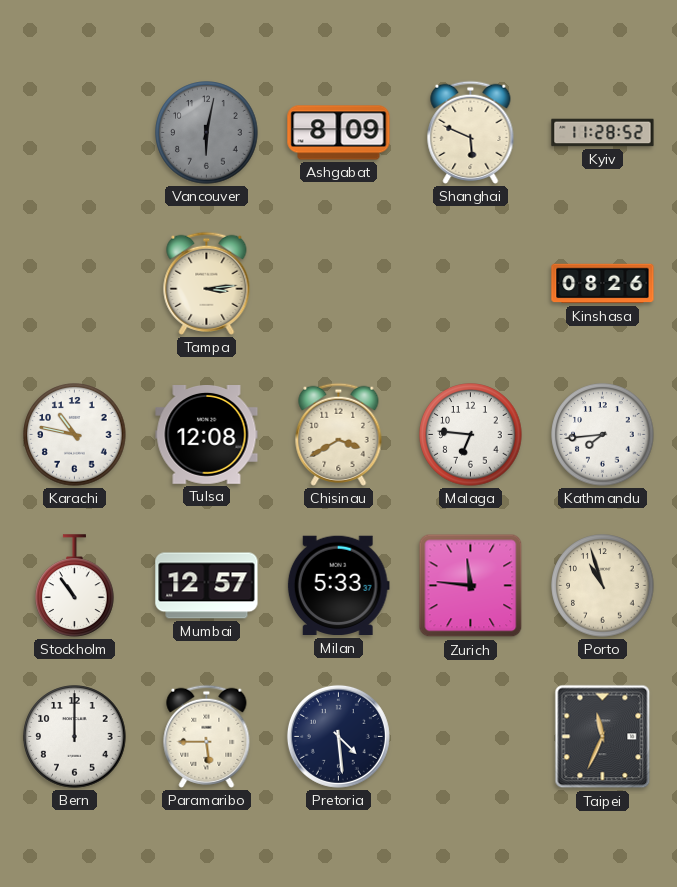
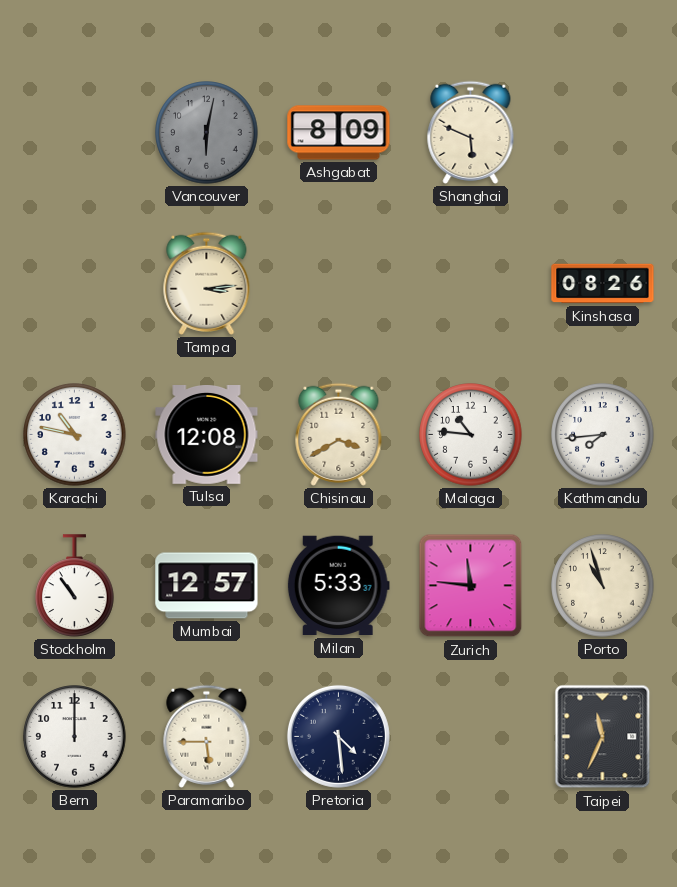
Kyiv: 11:28 -> none
Malaga: 6:46 -> 10:46
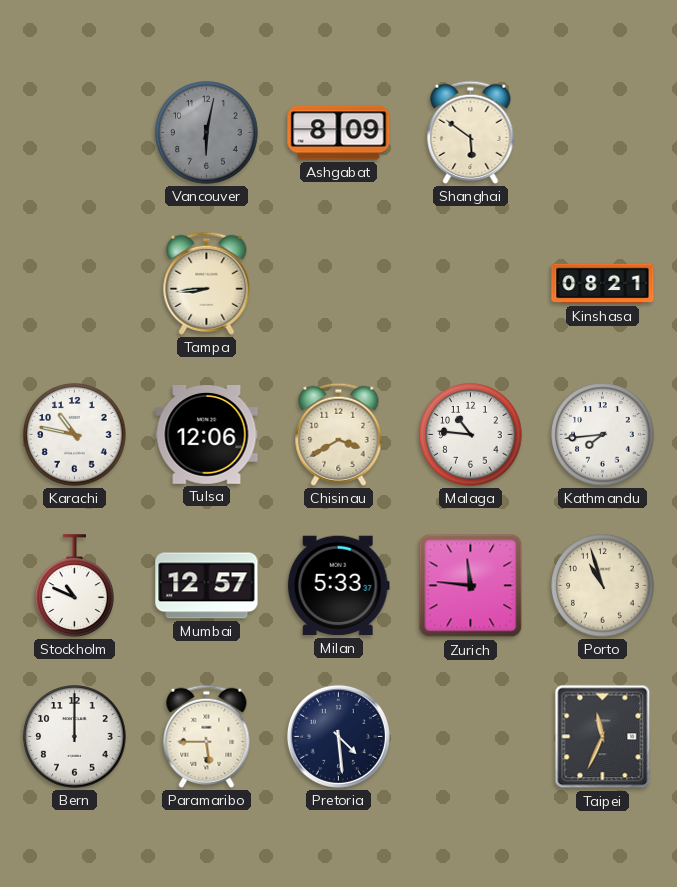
Shanghai: 5:49 -> 5:51
Tampa: 3:14 -> 8:44
Kinshasa: 08:26 -> 08:21
Tulsa: 12:08 -> 12:06
Stockholm: 10:54 -> 10:49
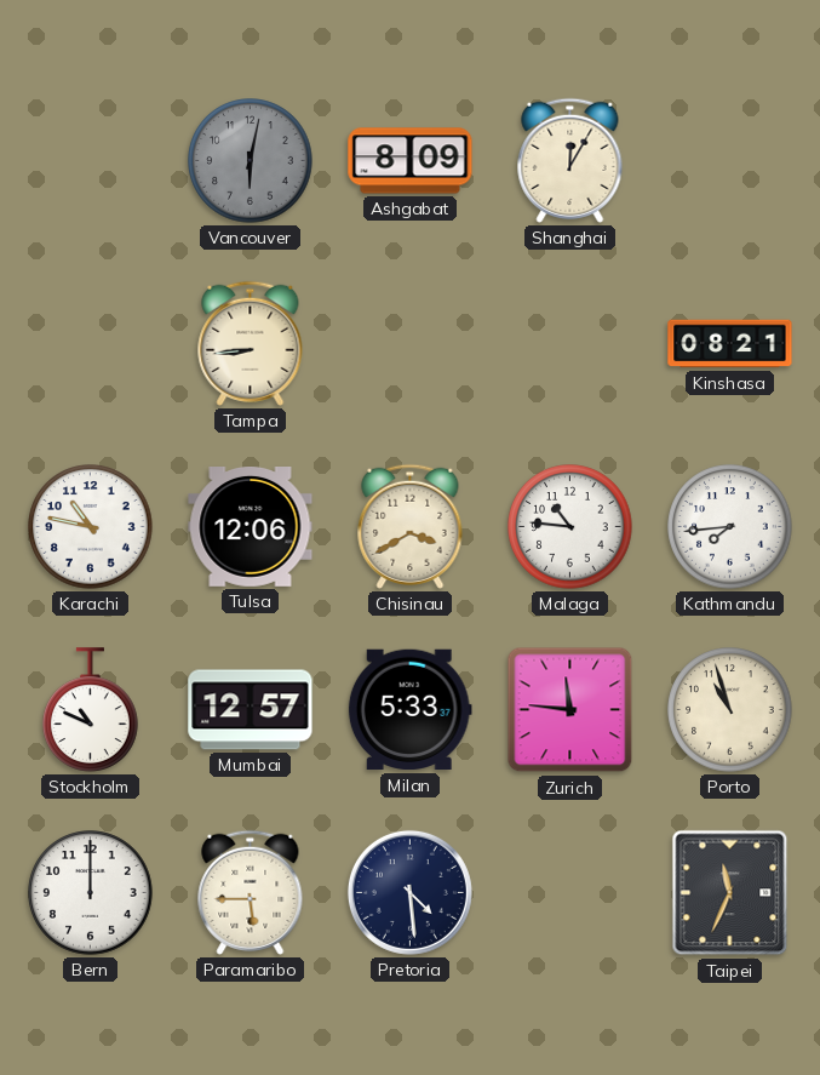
Shanghai: 5:51 -> 12:05
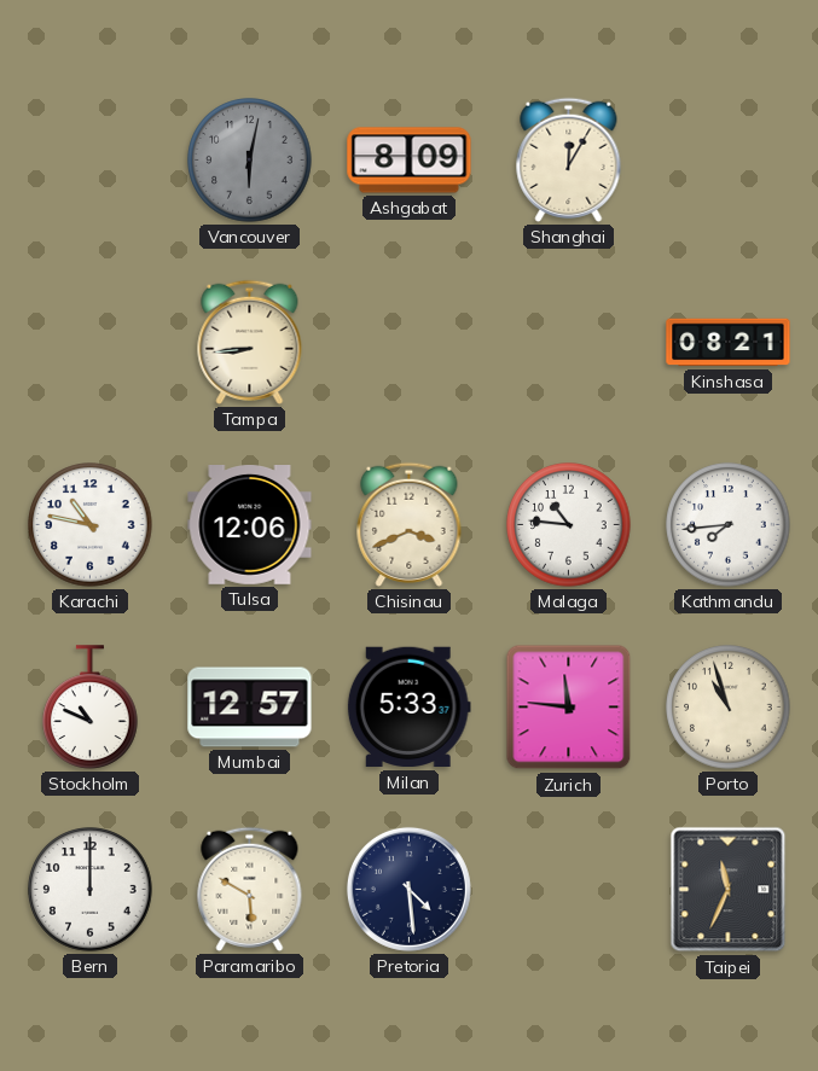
Chisinau: 3:40 -> 3:41
Paramaribo: 5:45 -> 5:50
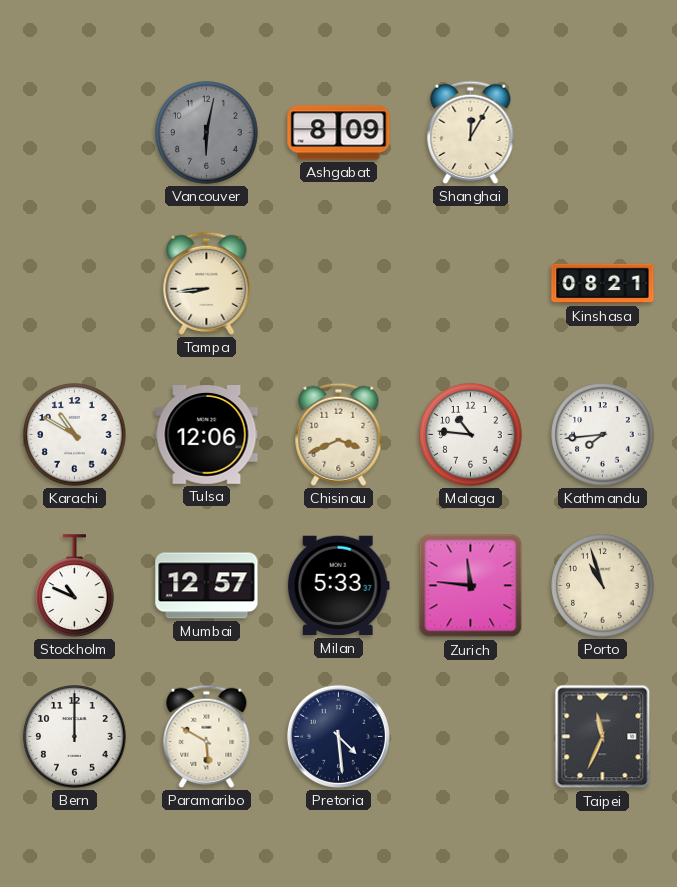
Karachi: 10:47 -> 10:50
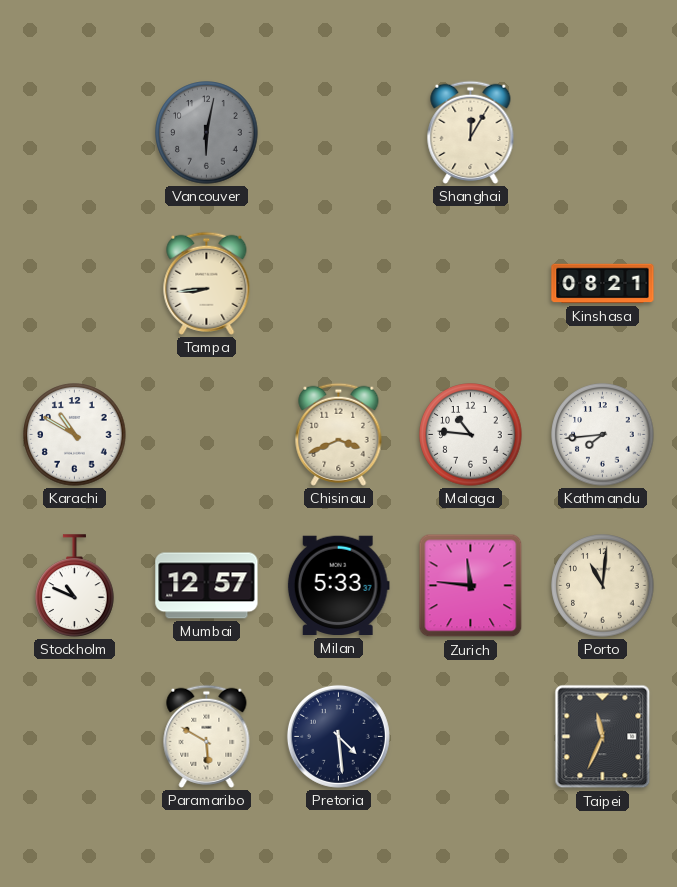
Ashgabat: 8:09 -> none
Tulsa: 12:06 -> none
Porto: 10:57 -> 11:01
Bern: 12:00 -> none
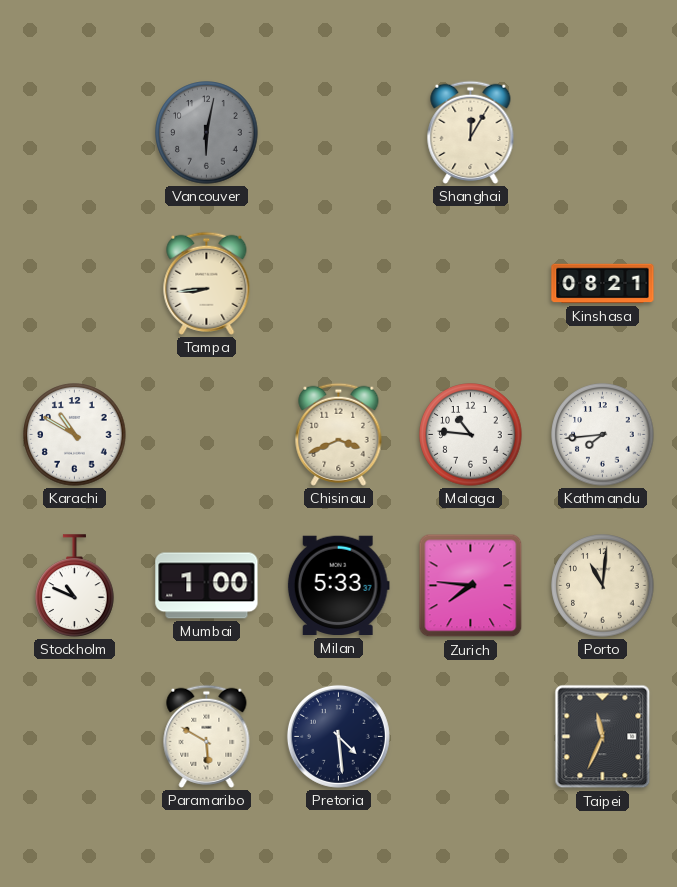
Mumbai: 12:57 -> 1:00
Zurich: 11:46 -> 7:46
